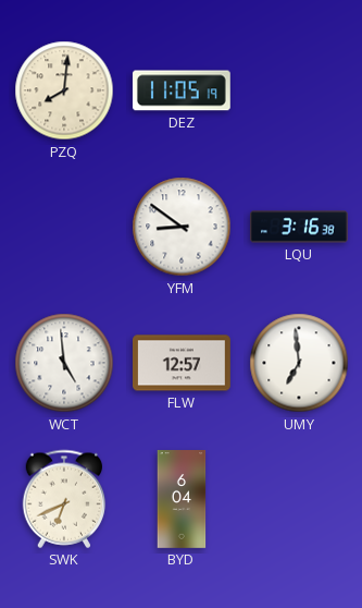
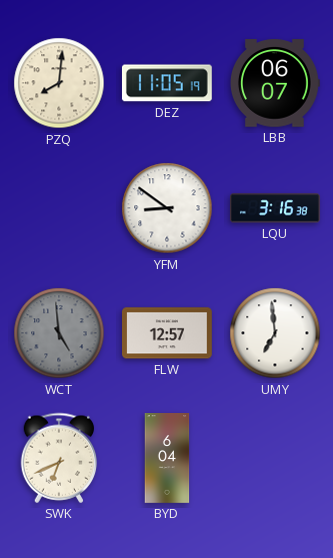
LBB: none -> 06:07
WCT dial: white -> grey
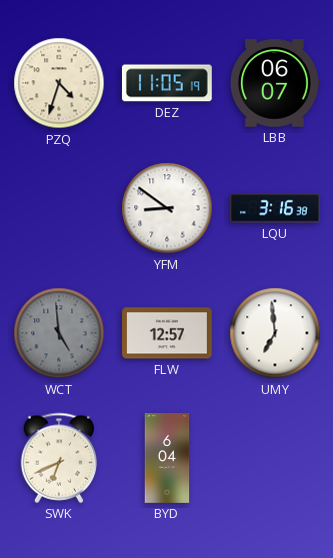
PZQ: 8:01 -> 4:33
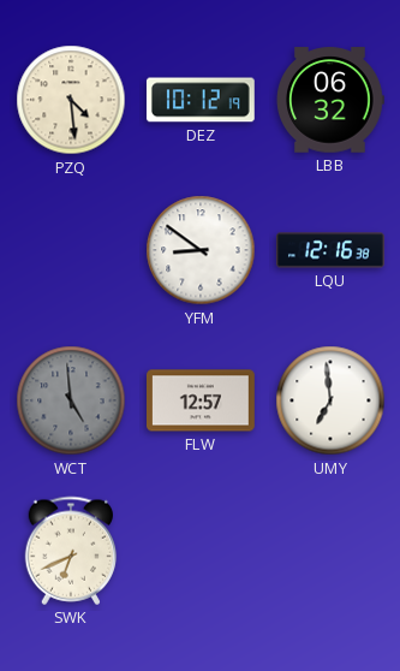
PZQ: 4:33 -> 4:29
DEZ: 11:05 -> 10:12
LBB: 06:07 -> 06:32
LQU: 3:16 -> 12:16
BYD: 6:04 -> none
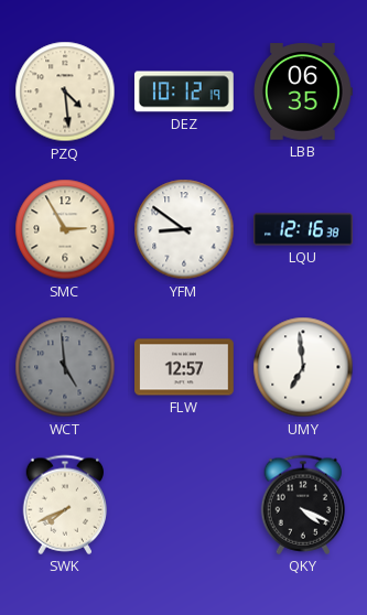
LBB: 06:32 -> 06:35
SMC: none -> 2:55
SWK: 6:41 -> 7:41
QKY: none -> 4:19
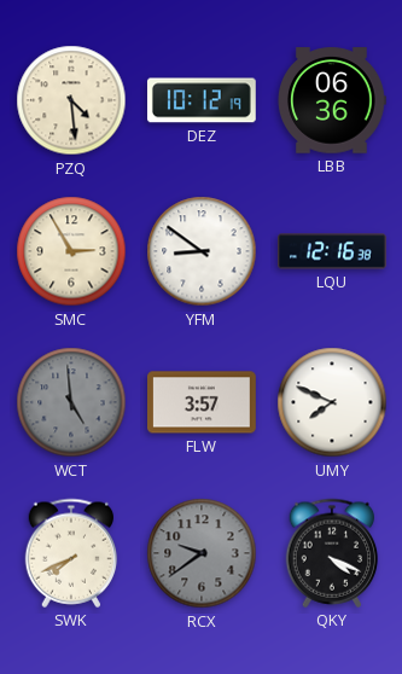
LBB: 06:35 -> 06:36
FLW: 12:57 -> 3:57
UMY: 6:59 -> 7:49
RCX: none -> 9:39
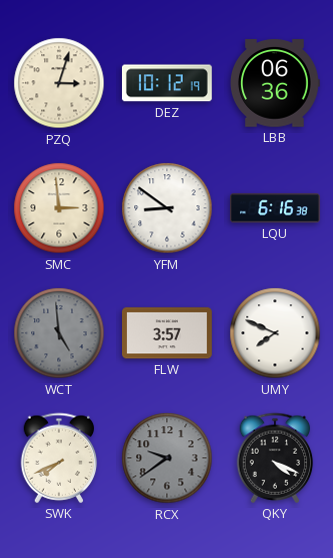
PZQ: 4:29 -> 3:03
SMC: 2:55 -> 2:59
LQU: 12:16 -> 6:16
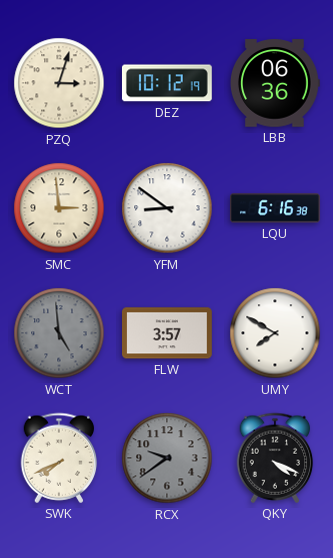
UMY: 7:49 -> 7:50
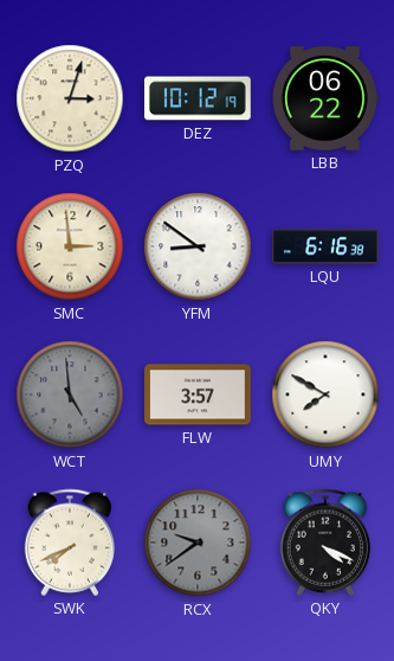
LBB: 06:36 -> 06:22
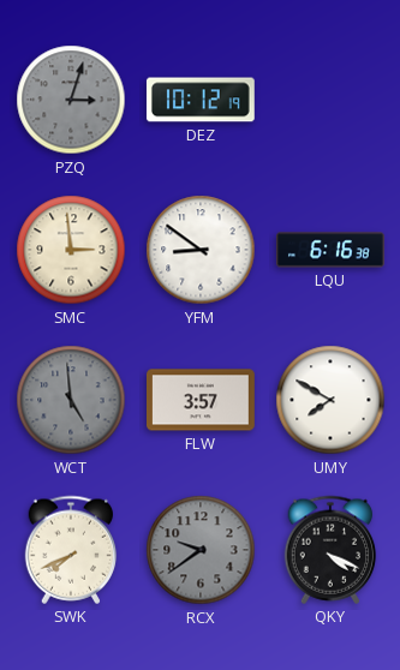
PZQ dial: cream -> grey
LBB: 06:22 -> none
